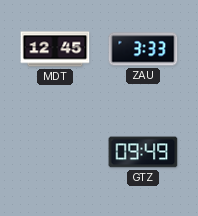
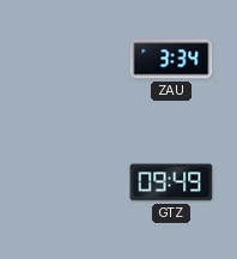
MDT: 12:45 -> none
ZAU: 3:33 -> 3:34
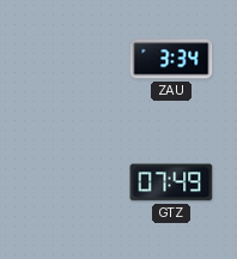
GTZ: 09:49 -> 07:49
